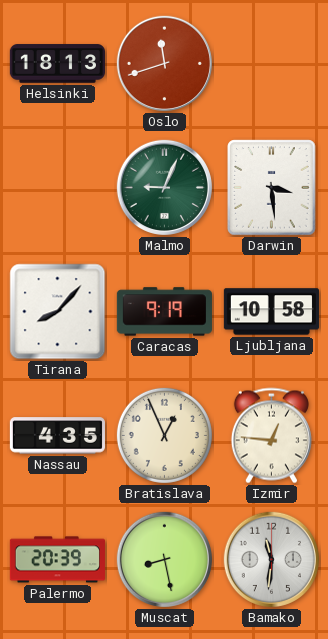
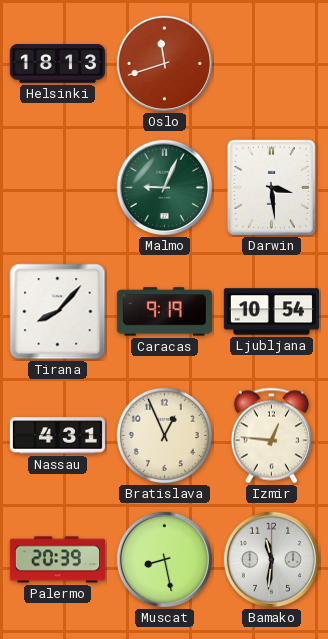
Ljubljana: 10:58 -> 10:54
Nassau: 4:35 -> 4:31
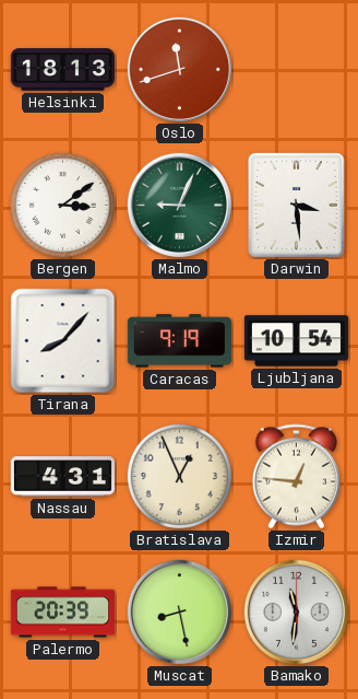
Bergen: none -> 3:09
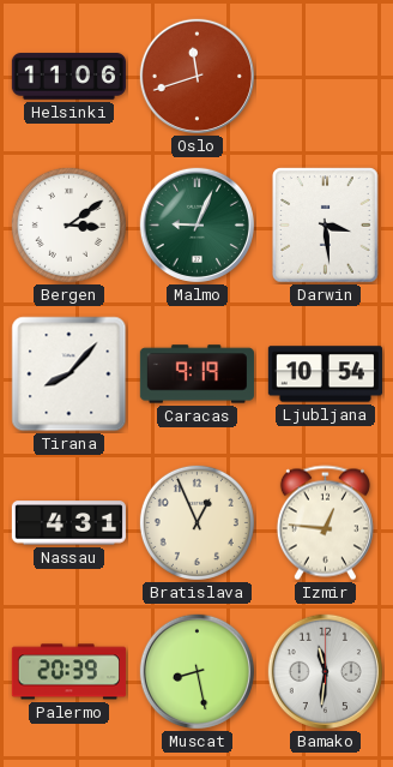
Helsinki: 18:13 -> 11:06
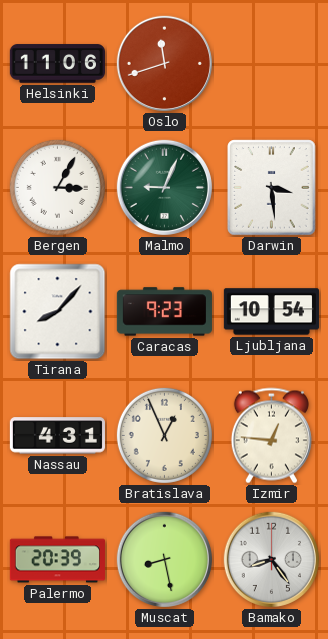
Bergen: 3:09 -> 3:05
Caracas: 9:19 -> 9:23
Bamako: 11:31 -> 8:24
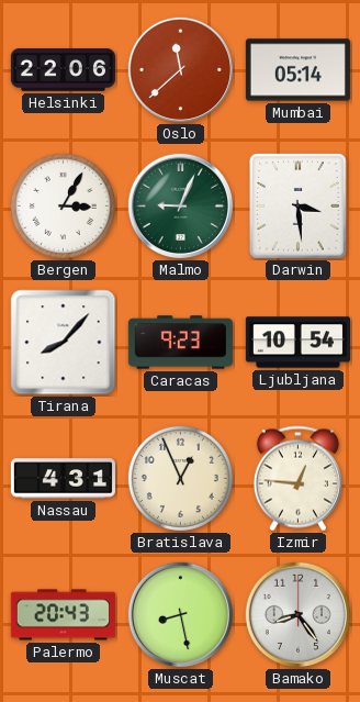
Helsinki: 11:06 -> 22:06
Oslo: 11:42 -> 11:38
Mumbai: none -> 05:14
Palermo: 20:39 -> 20:43
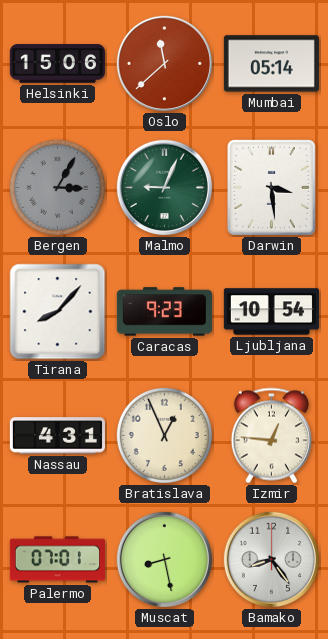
Helsinki: 22:06 -> 15:06
Bergen dial: white -> grey
Palermo: 20:43 -> 07:01
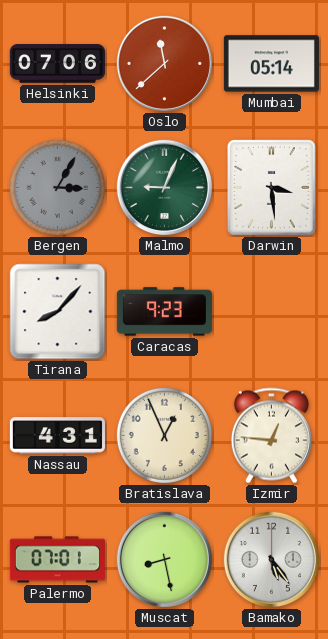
Helsinki: 15:06 -> 07:06
Ljubljana: 10:54 -> none
Bamako: 8:24 -> 5:24
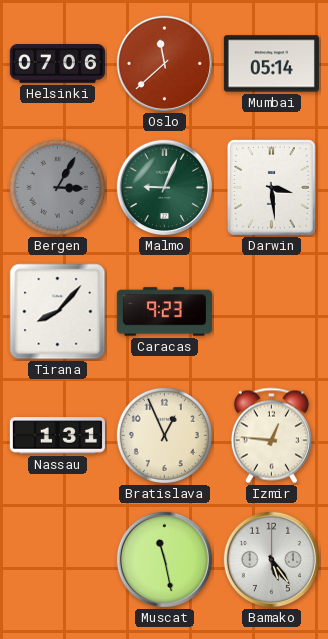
Nassau: 4:31 -> 1:31
Palermo: 07:01 -> none
Muscat: 8:28 -> 11:28
